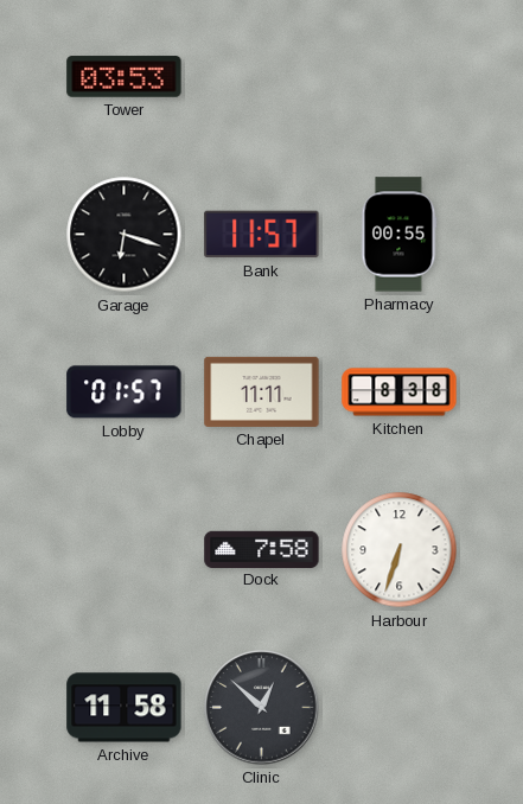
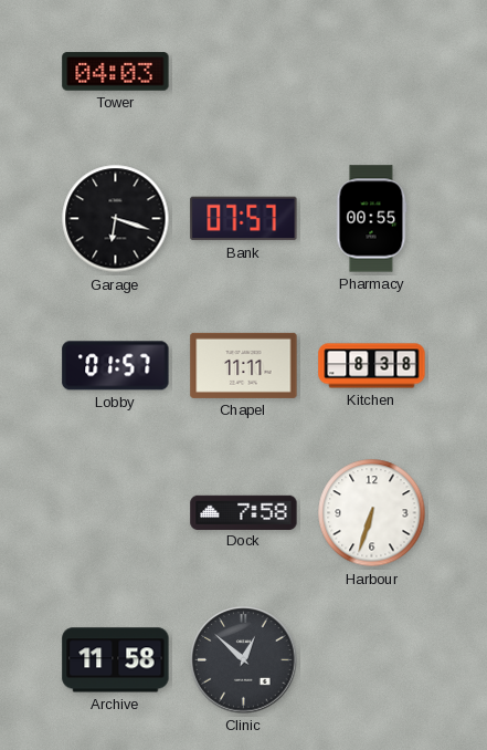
Tower: 03:53 -> 04:03
Bank: 11:57 -> 07:57
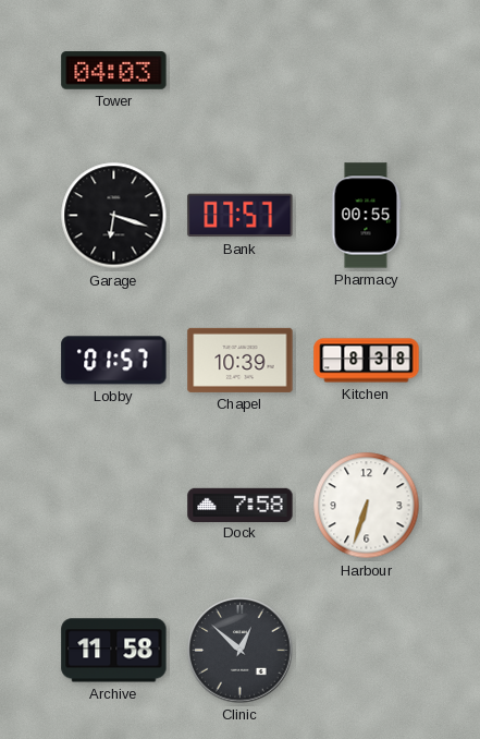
Chapel: 11:11 -> 10:39
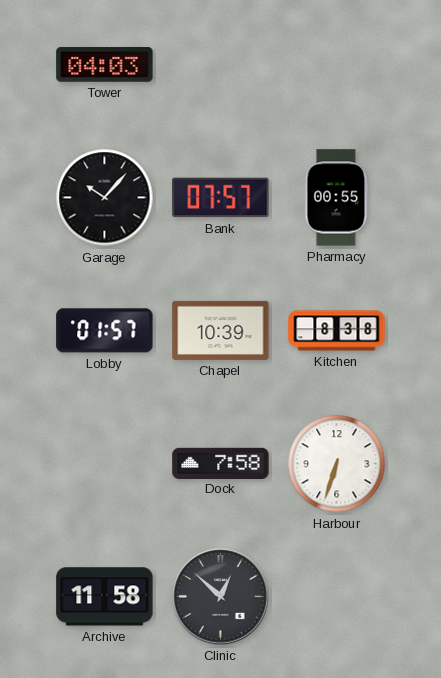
Garage: 6:18 -> 10:07
